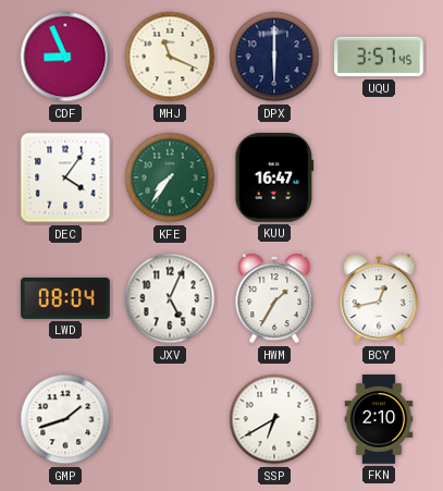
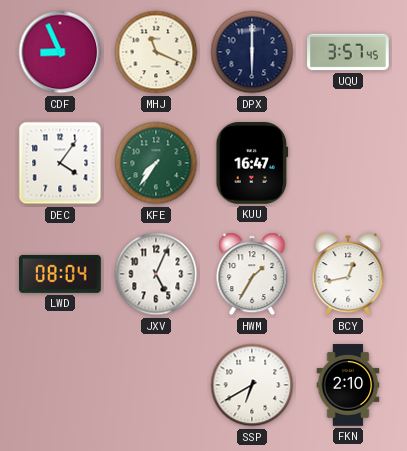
GMP: 1:42 -> none
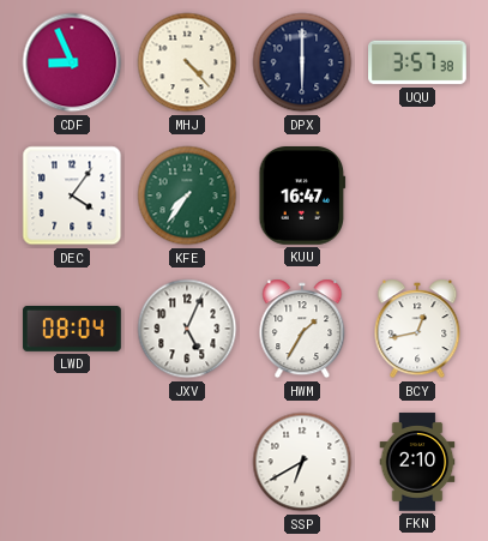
MHJ: 11:19 -> 4:23
UQU: 3:57:45 -> 3:57:38
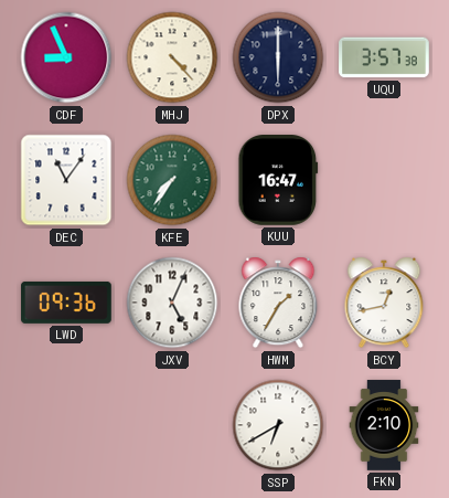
DEC: 4:06 -> 11:06
LWD: 08:04 -> 09:36
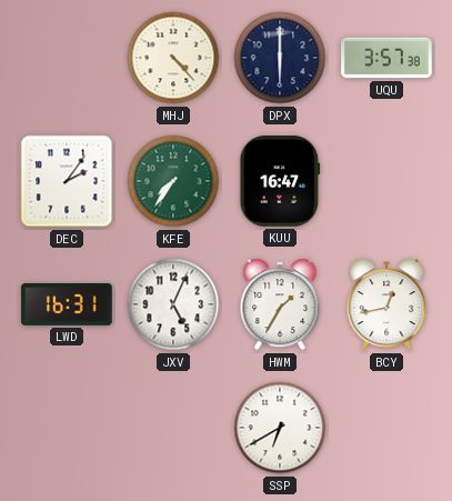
CDF: 8:56 -> none
DEC: 11:06 -> 2:06
LWD: 09:36 -> 16:31
FKN: 2:10 -> none
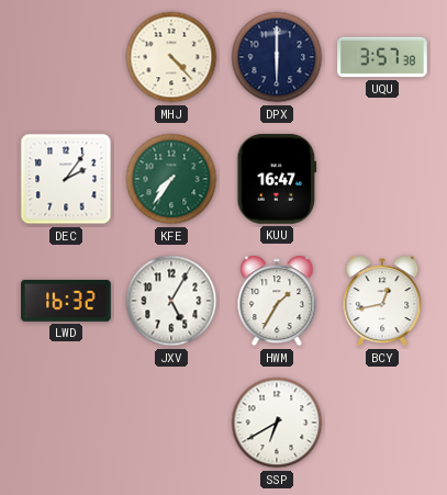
LWD: 16:31 -> 16:32
JXV: 5:04 -> 5:05
